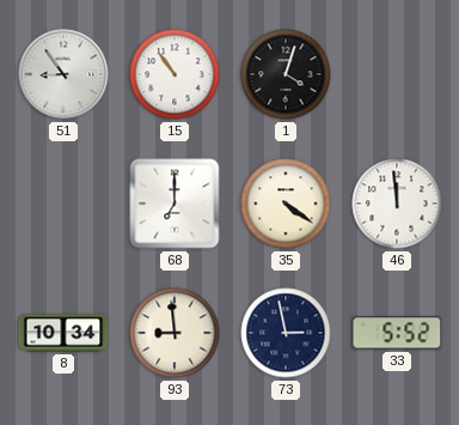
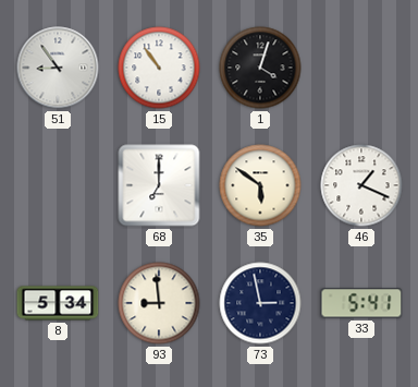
35: 4:21 -> 5:51
46: 11:59 -> 1:19
8: 10:34 -> 5:34
33: 5:52 -> 5:41
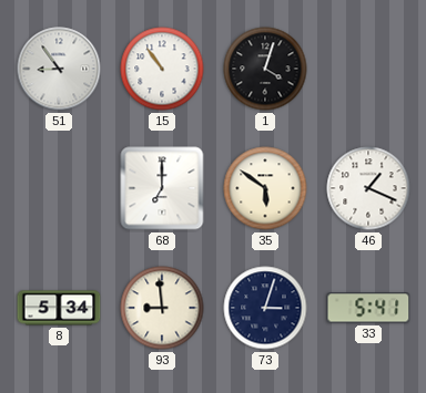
73: 2:58 -> 3:03
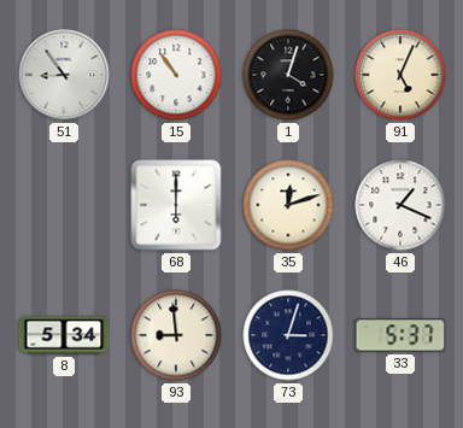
91: none -> 5:04
68: 7:00 -> 6:00
35: 5:51 -> 12:12
33: 5:41 -> 5:37
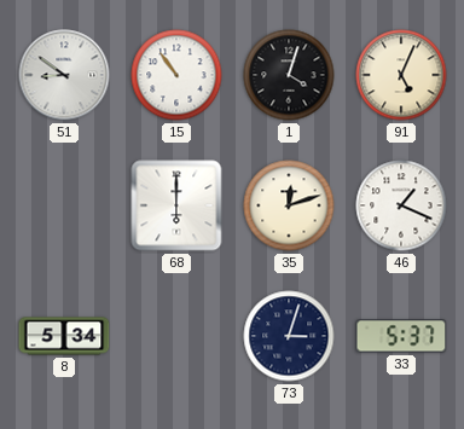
51: 8:54 -> 8:51
93: 8:59 -> none
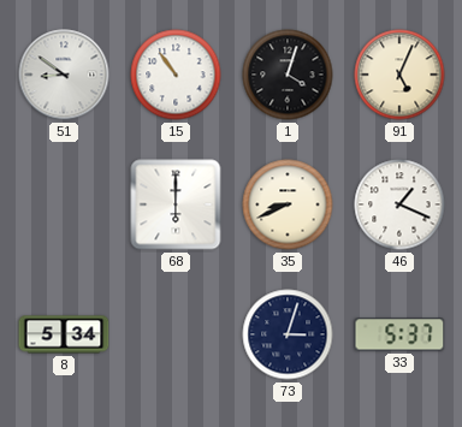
35: 12:12 -> 8:41
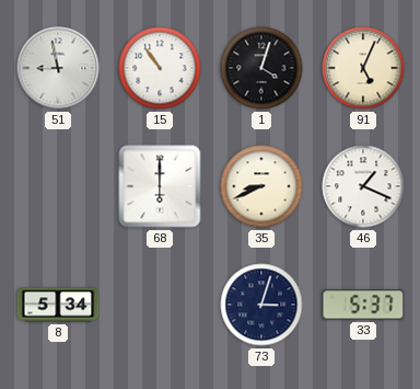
51: 8:51 -> 8:58
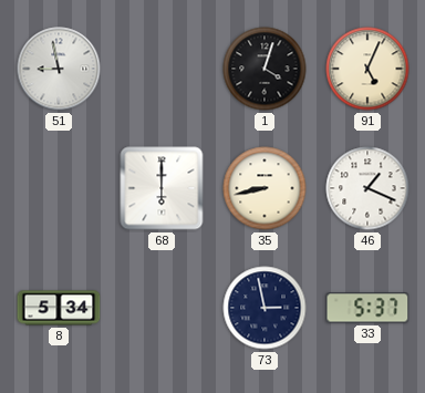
15: 10:54 -> none
35: 8:41 -> 8:43
73: 3:03 -> 2:58
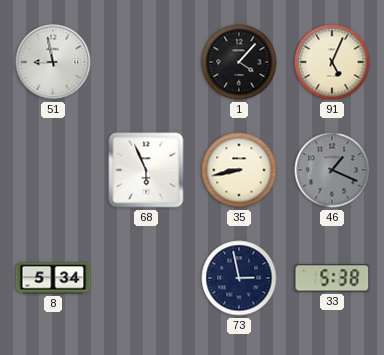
1: 4:03 -> 4:07
68: 6:00 -> 5:56
46 dial: white -> grey
33: 5:37 -> 5:38
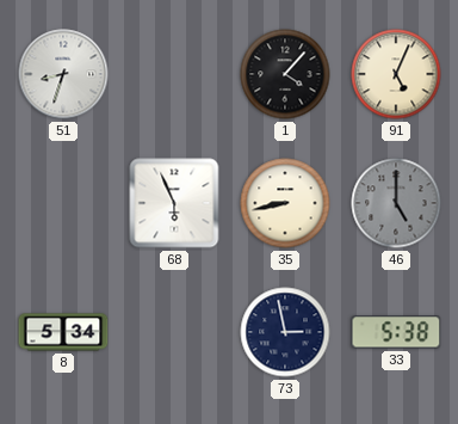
51: 8:58 -> 8:33
46: 1:19 -> 5:00
